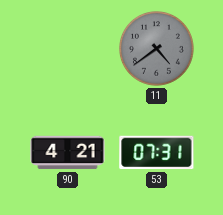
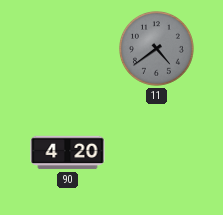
90: 4:21 -> 4:20
53: 07:31 -> none
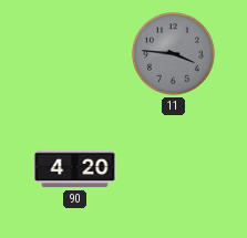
11: 4:39 -> 3:46
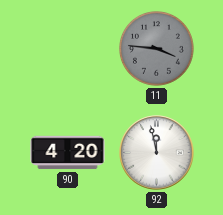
92: none -> 11:58
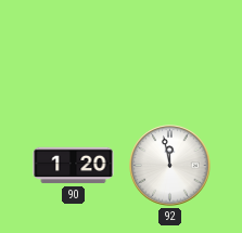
11: 3:46 -> none
90: 4:20 -> 1:20
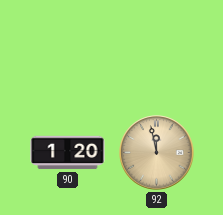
92 dial: white -> champagne
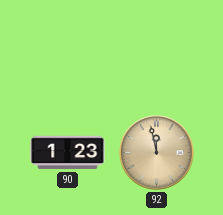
90: 1:20 -> 1:23
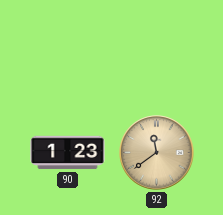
92: 11:58 -> 11:39
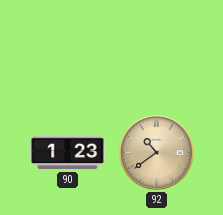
92: 11:39 -> 10:39
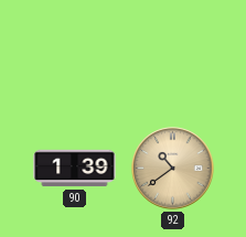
90: 1:23 -> 1:39
